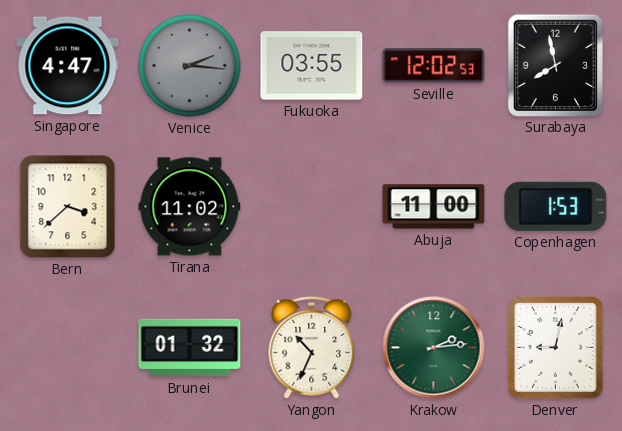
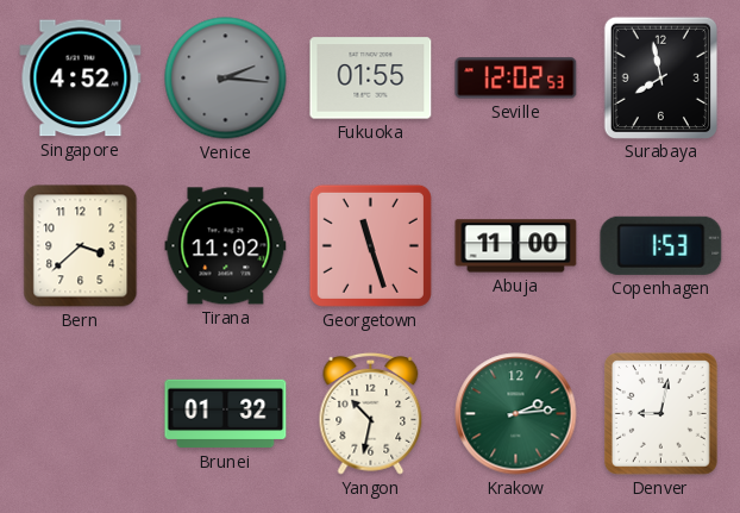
Singapore: 4:47 -> 4:52
Fukuoka: 03:55 -> 01:55
Georgetown: none -> 11:27
Yangon: 10:34 -> 10:32
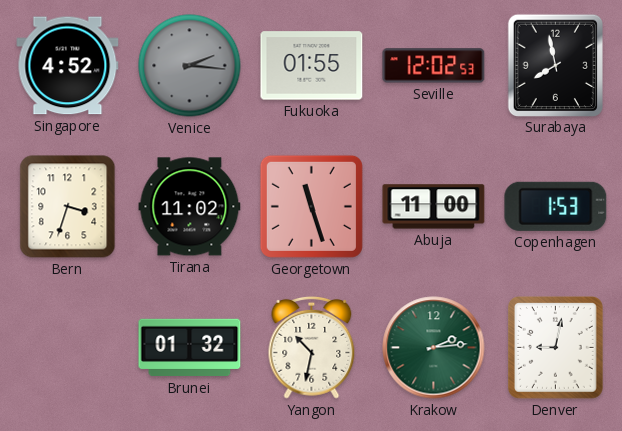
Bern: 3:38 -> 3:33
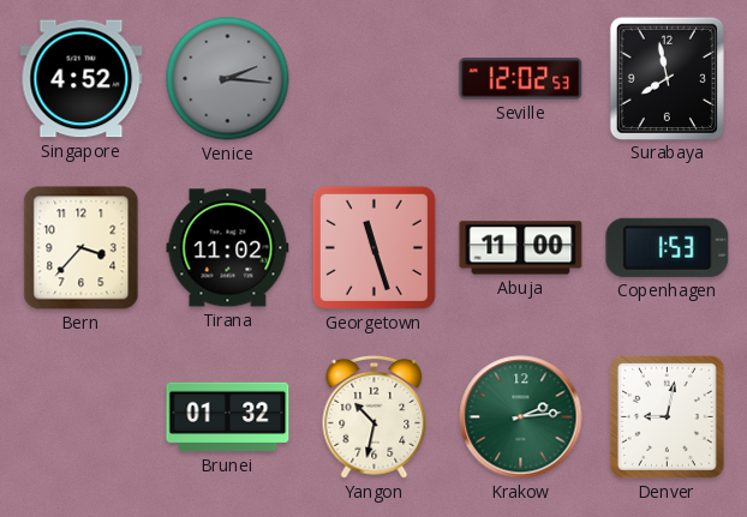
Fukuoka: 01:55 -> none
Bern: 3:33 -> 3:37
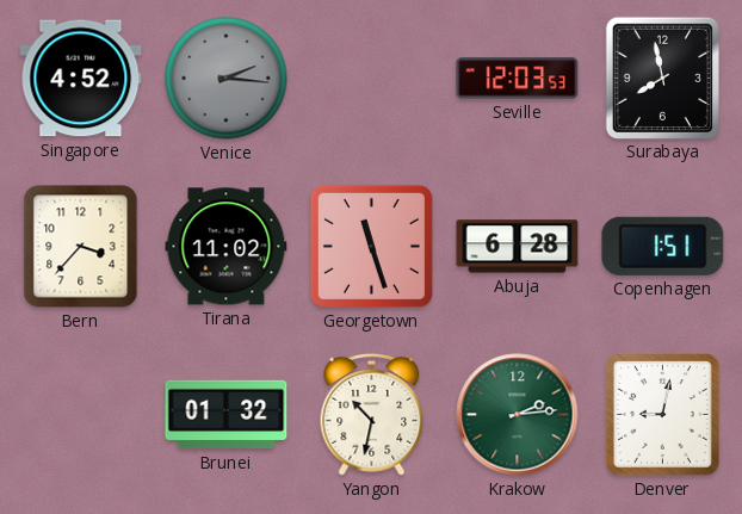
Seville: 12:02 -> 12:03
Abuja: 11:00 -> 6:28
Copenhagen: 1:53 -> 1:51
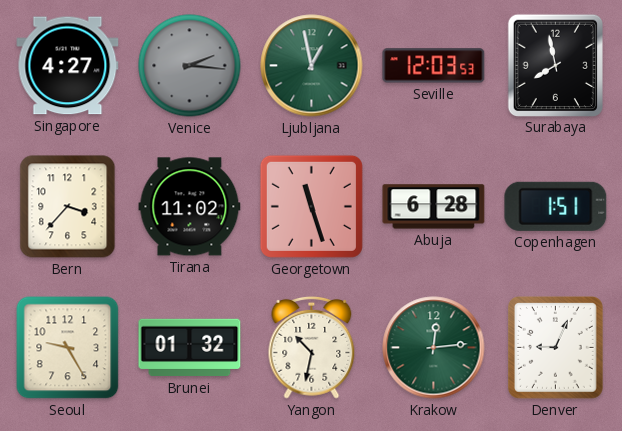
Singapore: 4:52 -> 4:27
Ljubljana: none -> 12:58
Seoul: none -> 9:25
Krakow: 2:14 -> 12:14
Denver: 9:02 -> 9:04
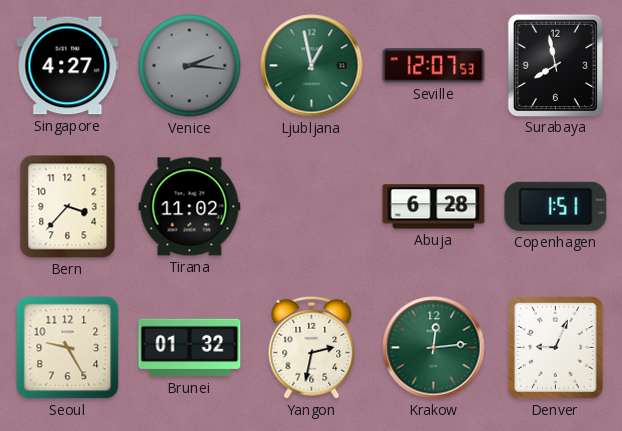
Seville: 12:03 -> 12:07
Georgetown: 11:27 -> none
Yangon: 10:32 -> 2:32
